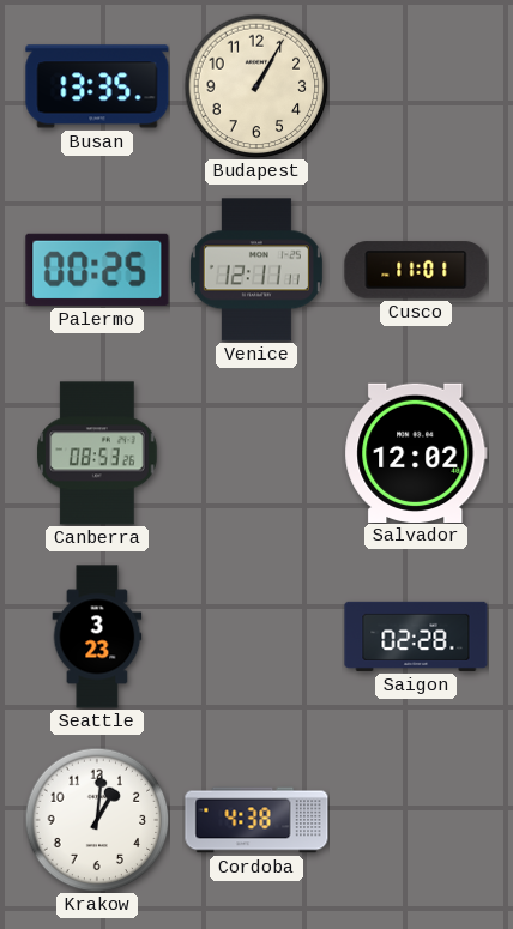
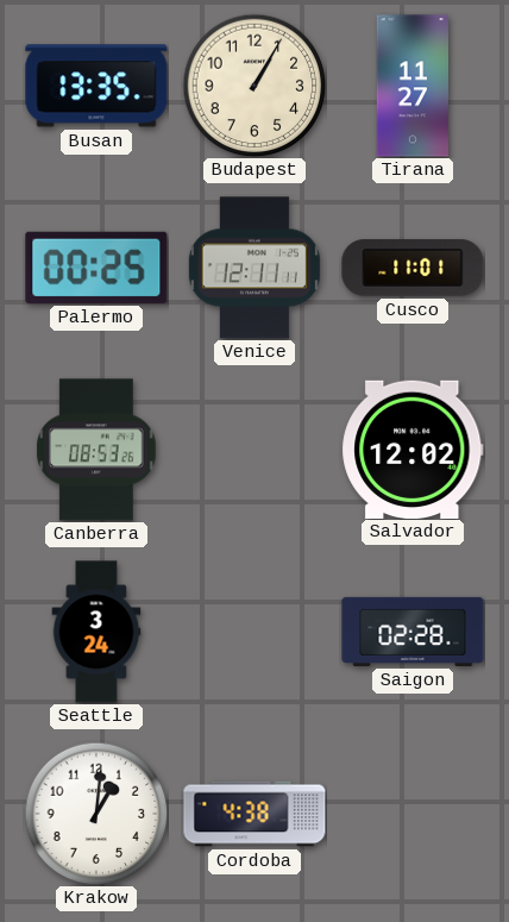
Tirana: none -> 11:27
Seattle: 3:23 -> 3:24
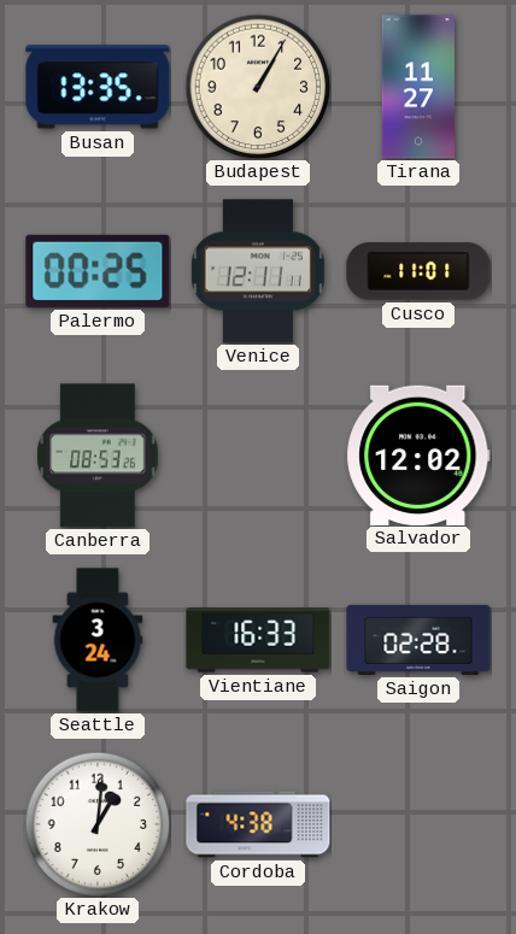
Vientiane: none -> 16:33
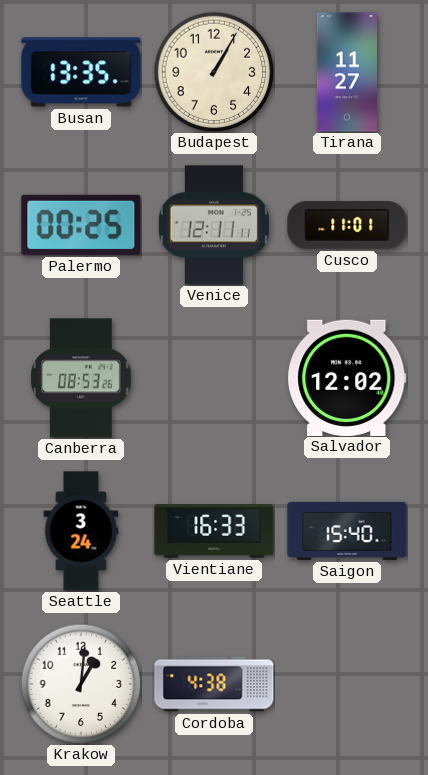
Saigon: 02:28 -> 15:40
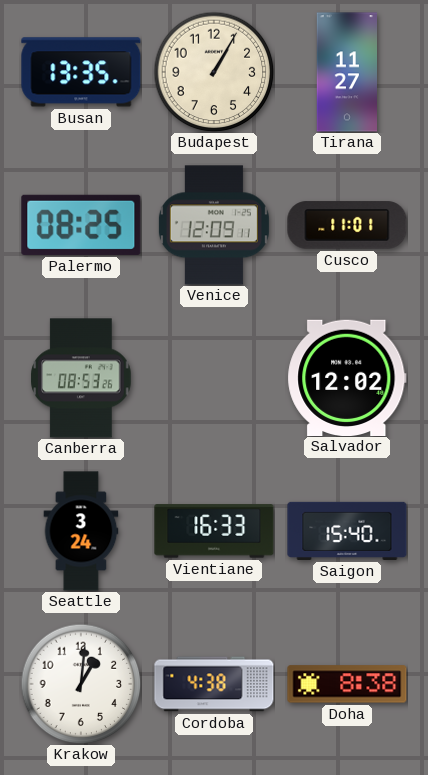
Palermo: 00:25 -> 08:25
Venice: 12:11 -> 12:09
Doha: none -> 8:38
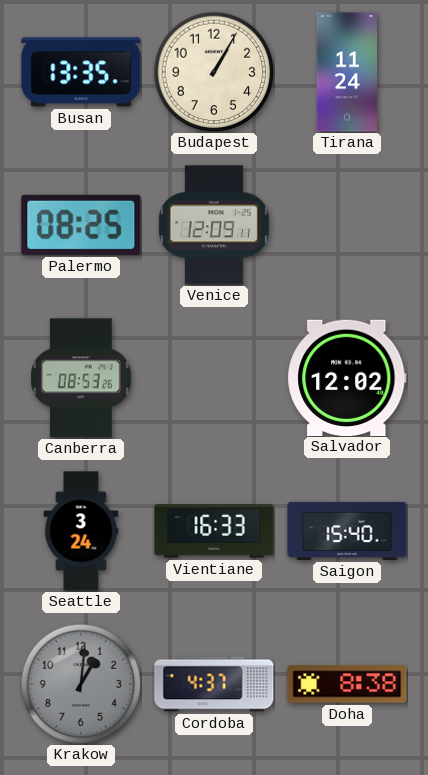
Tirana: 11:27 -> 11:24
Cusco: 11:01 -> none
Krakow dial: white -> grey
Cordoba: 4:38 -> 4:37
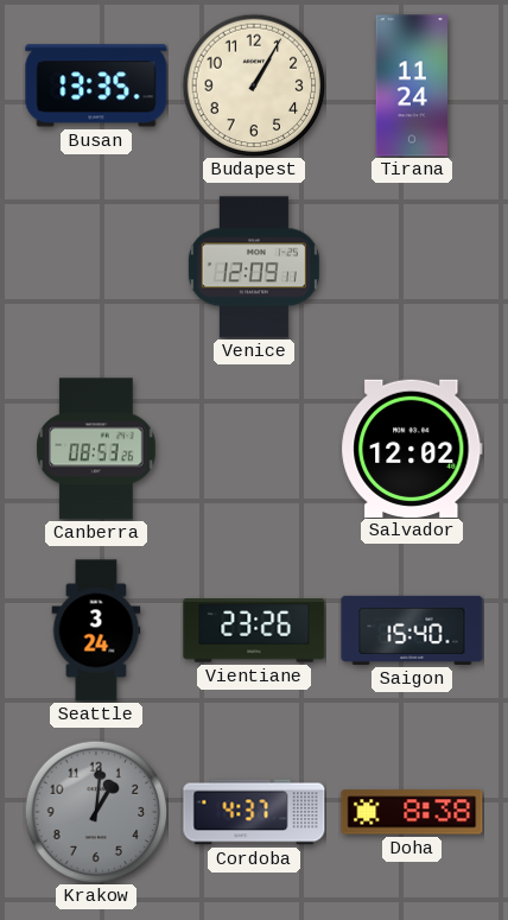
Palermo: 08:25 -> none
Vientiane: 16:33 -> 23:26
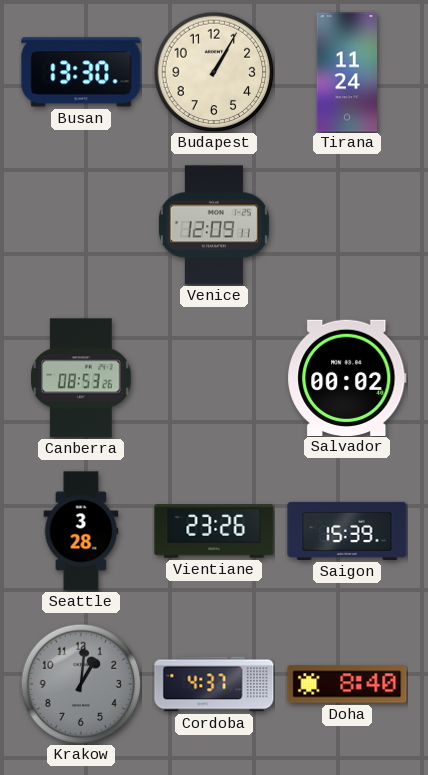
Busan: 13:35 -> 13:30
Salvador: 12:02 -> 00:02
Seattle: 3:24 -> 3:28
Saigon: 15:40 -> 15:39
Doha: 8:38 -> 8:40
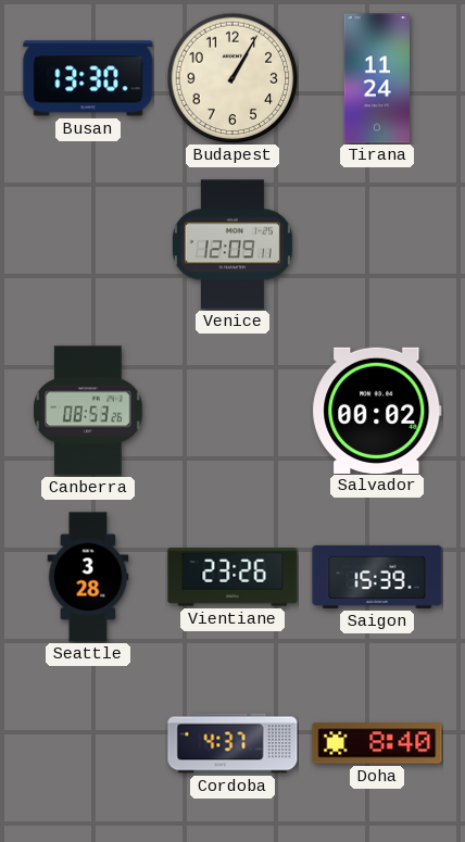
Krakow: 1:01 -> none
